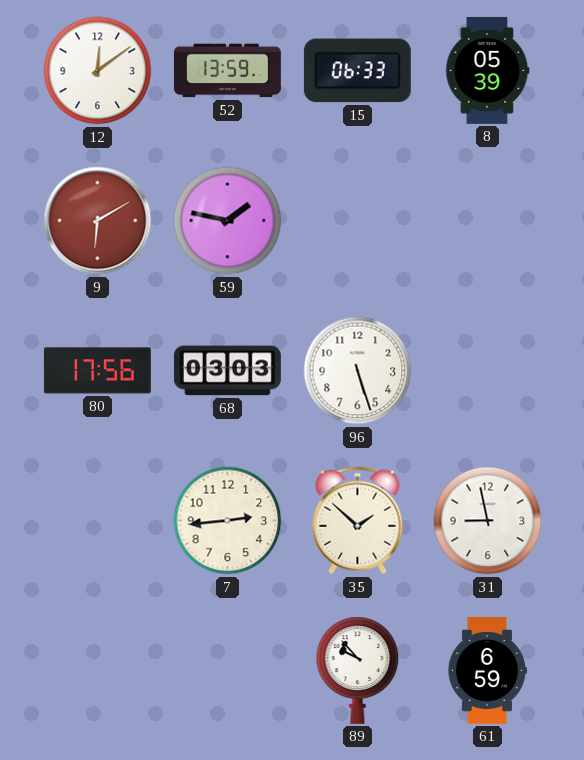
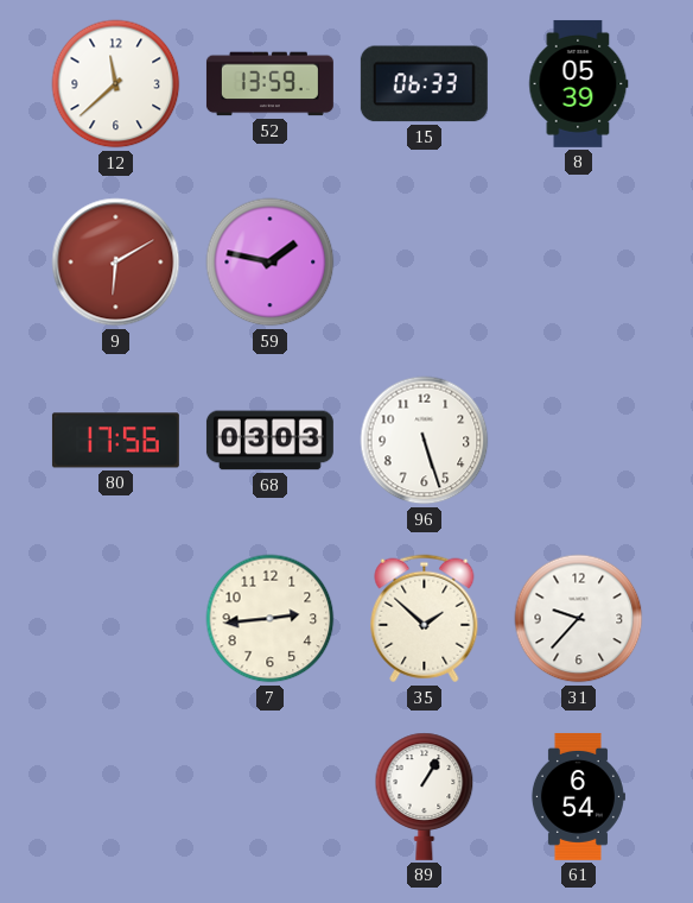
12: 12:09 -> 11:38
31: 8:58 -> 9:37
89: 9:53 -> 1:05
61: 6:59 -> 6:54
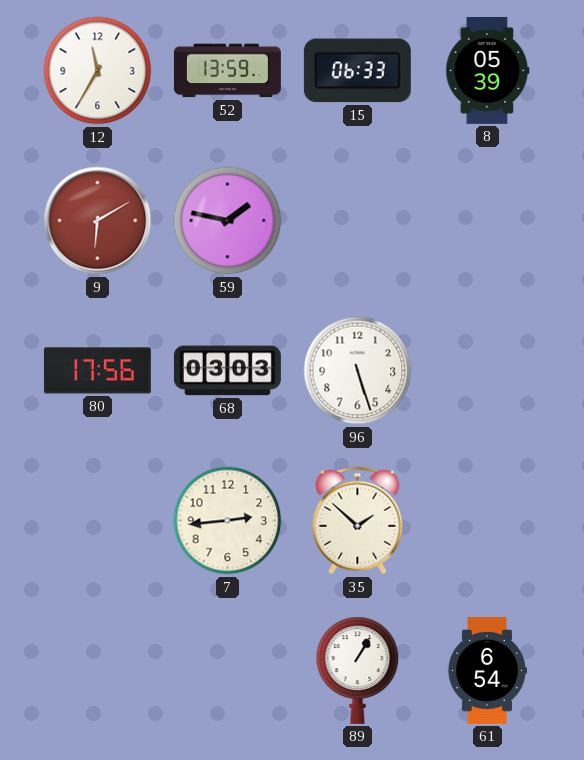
12: 11:38 -> 11:35
31: 9:37 -> none
